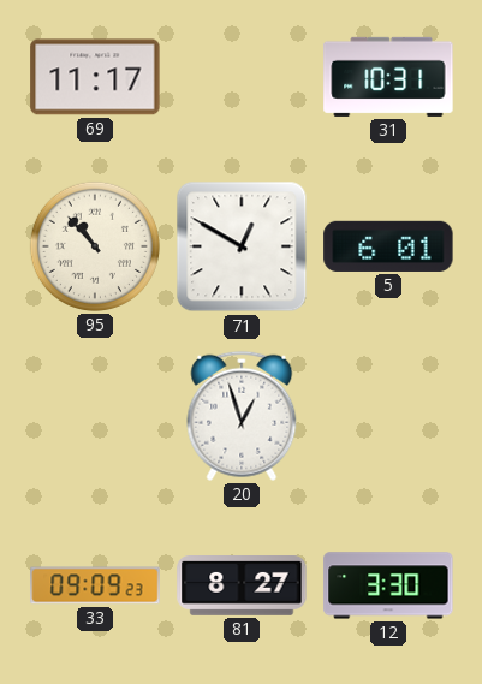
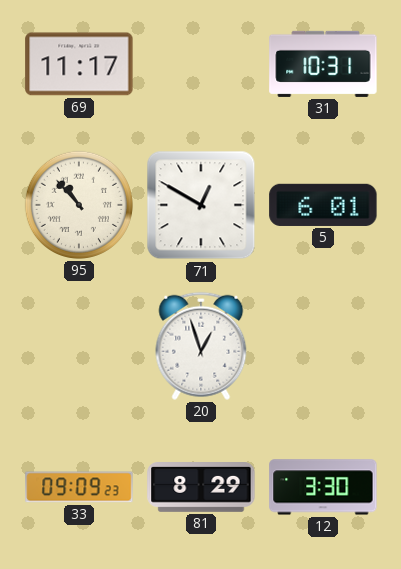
81: 8:27 -> 8:29
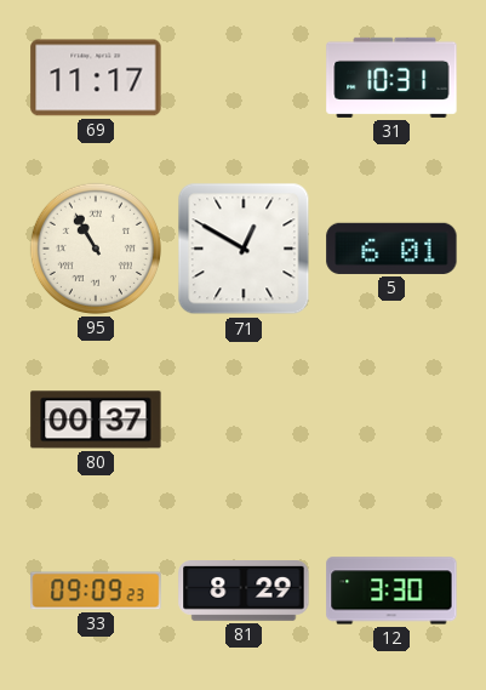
95: 10:53 -> 10:55
80: none -> 00:37
20: 12:57 -> none
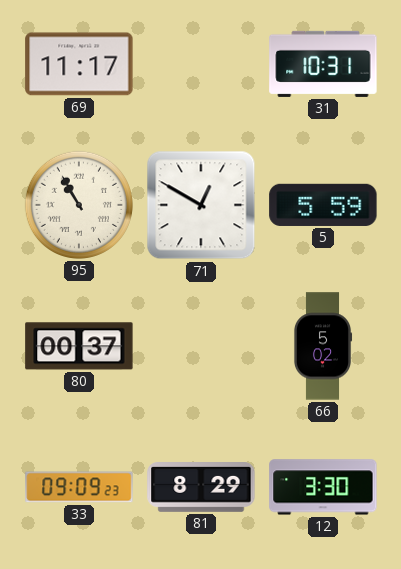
5: 6:01 -> 5:59
66: none -> 5:02
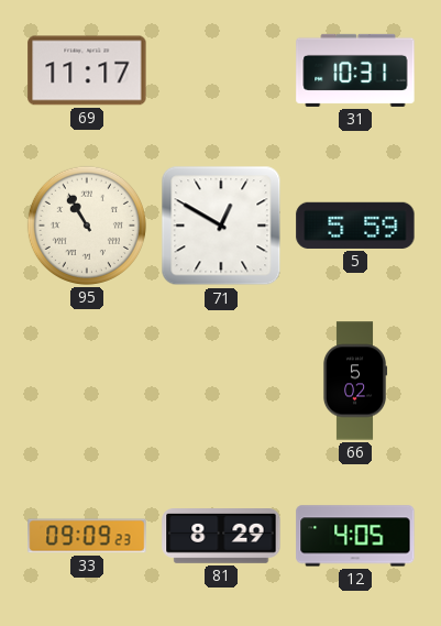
80: 00:37 -> none
12: 3:30 -> 4:05
